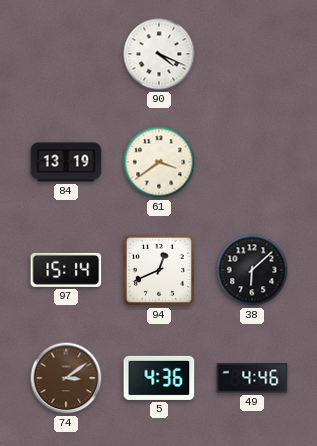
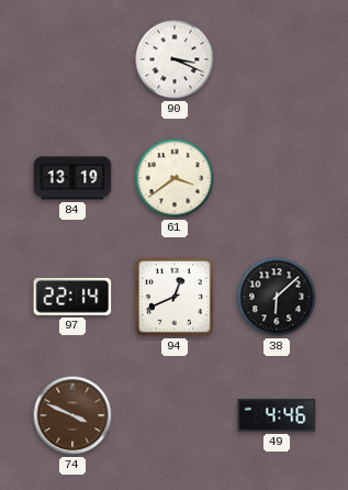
90: 4:19 -> 3:19
97: 15:14 -> 22:14
74: 3:09 -> 3:49
5: 4:36 -> none
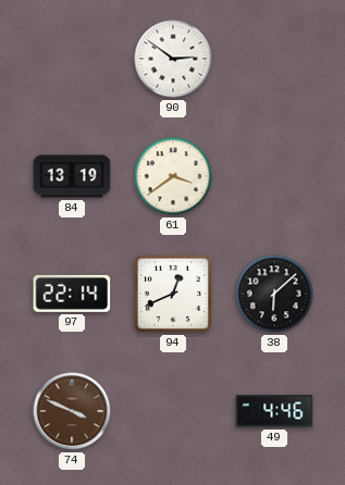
90: 3:19 -> 2:51
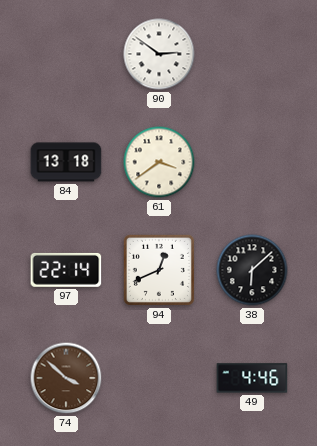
84: 13:19 -> 13:18
74: 3:49 -> 3:52
